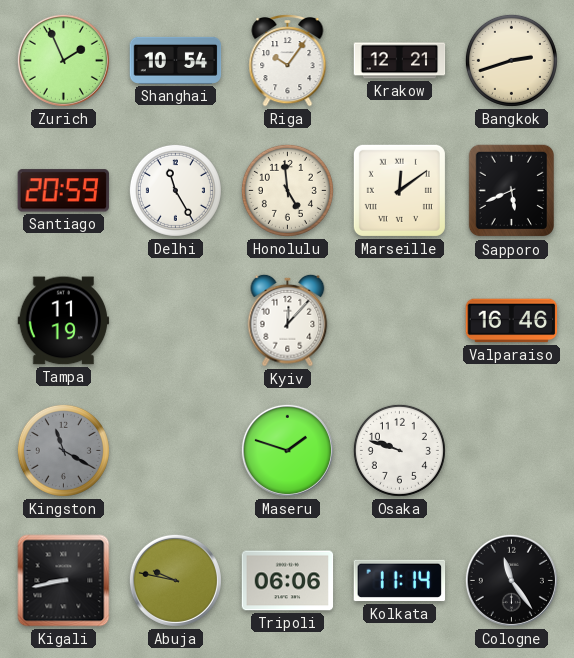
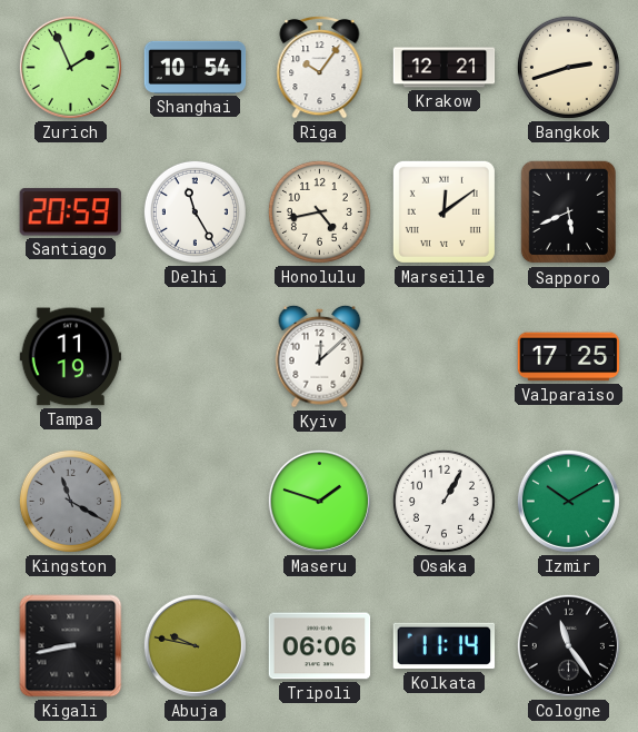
Honolulu: 4:59 -> 4:43
Kyiv: 12:07 -> 12:08
Valparaiso: 16:46 -> 17:25
Osaka: 9:48 -> 1:05
Izmir: none -> 10:10
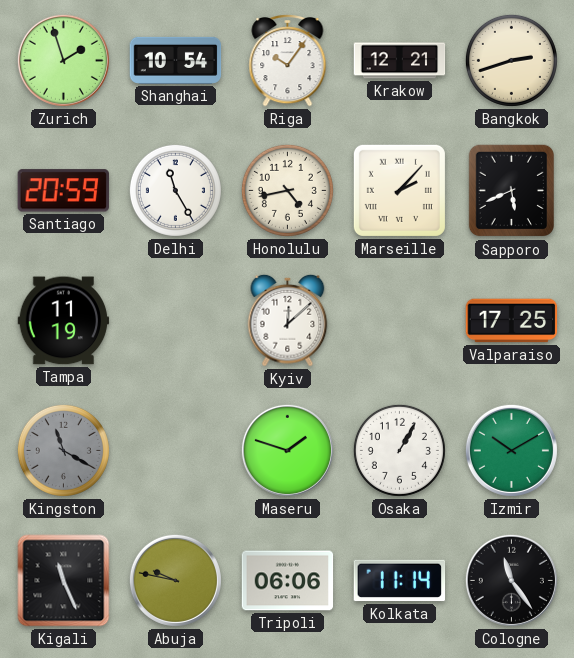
Zurich: 1:56 -> 1:57
Marseille: 12:09 -> 2:07
Kigali: 8:43 -> 11:26
